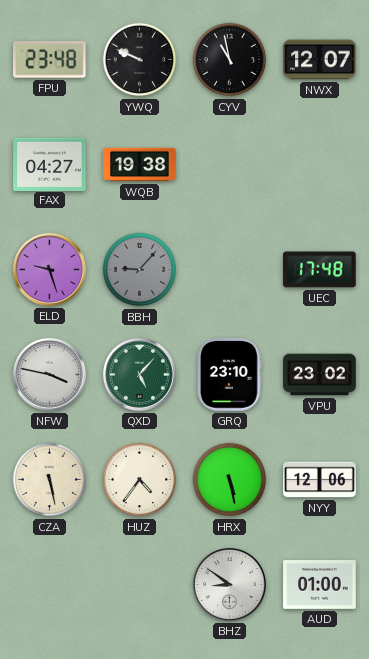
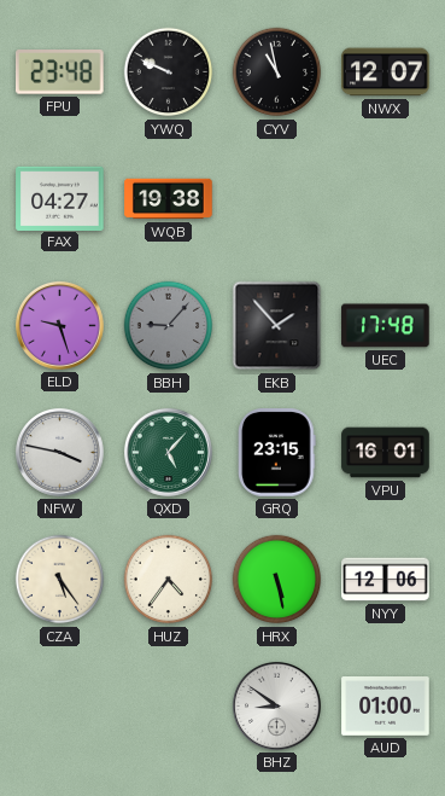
EKB: none -> 1:53
GRQ: 23:10 -> 23:15
VPU: 23:02 -> 16:01
CZA: 5:28 -> 5:24
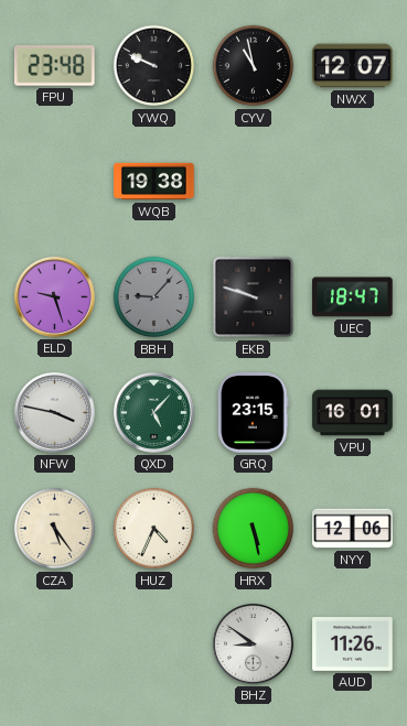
FAX: 04:27 -> none
EKB: 1:53 -> 9:48
UEC: 17:48 -> 18:47
HUZ: 4:36 -> 4:34
AUD: 01:00 -> 11:26
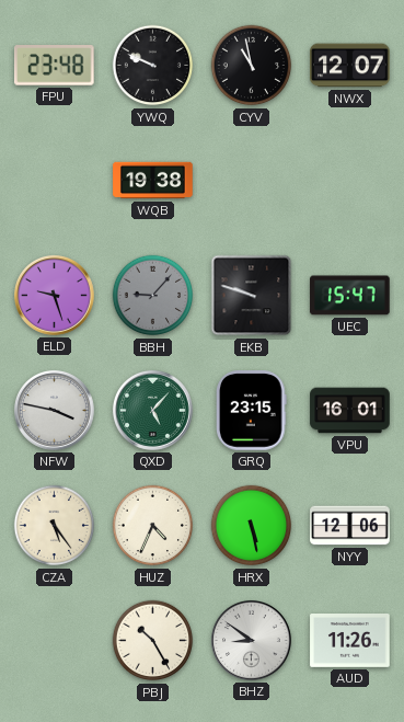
UEC: 18:47 -> 15:47
PBJ: none -> 10:25
